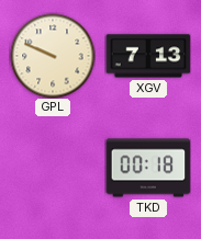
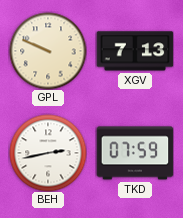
BEH: none -> 2:43
TKD: 00:18 -> 07:59
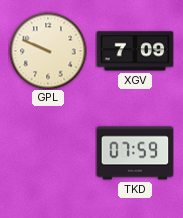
XGV: 7:13 -> 7:09
BEH: 2:43 -> none
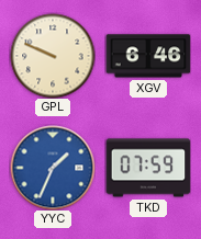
XGV: 7:09 -> 6:46
YYC: none -> 1:34
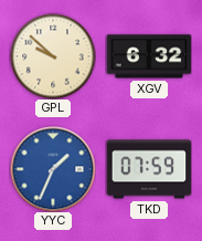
GPL: 9:49 -> 9:52
XGV: 6:46 -> 6:32
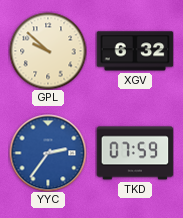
YYC: 1:34 -> 2:36
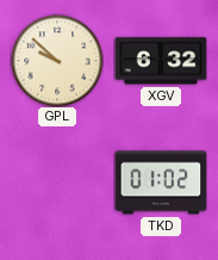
YYC: 2:36 -> none
TKD: 07:59 -> 01:02
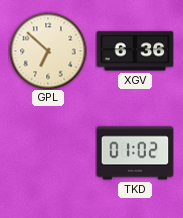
GPL: 9:52 -> 6:52
XGV: 6:32 -> 6:36
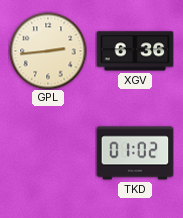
GPL: 6:52 -> 2:44
